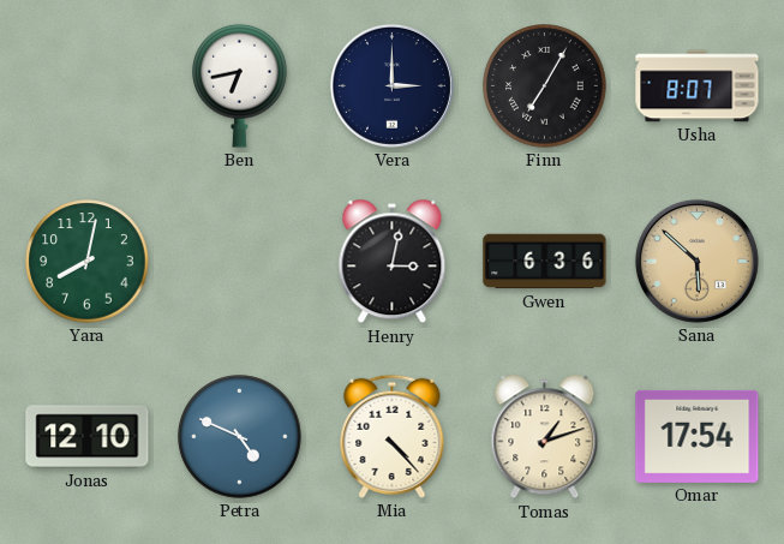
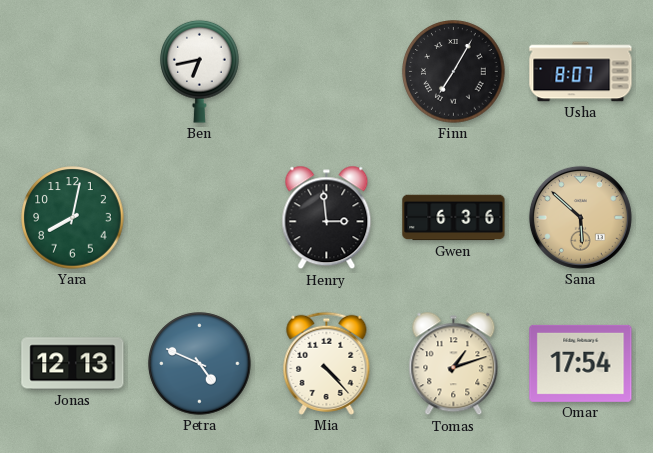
Vera: 3:00 -> none
Henry: 3:02 -> 2:59
Jonas: 12:10 -> 12:13
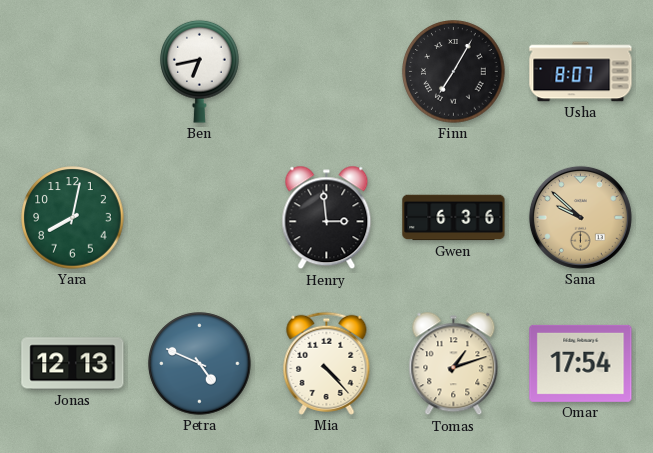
Sana: 5:52 -> 9:52
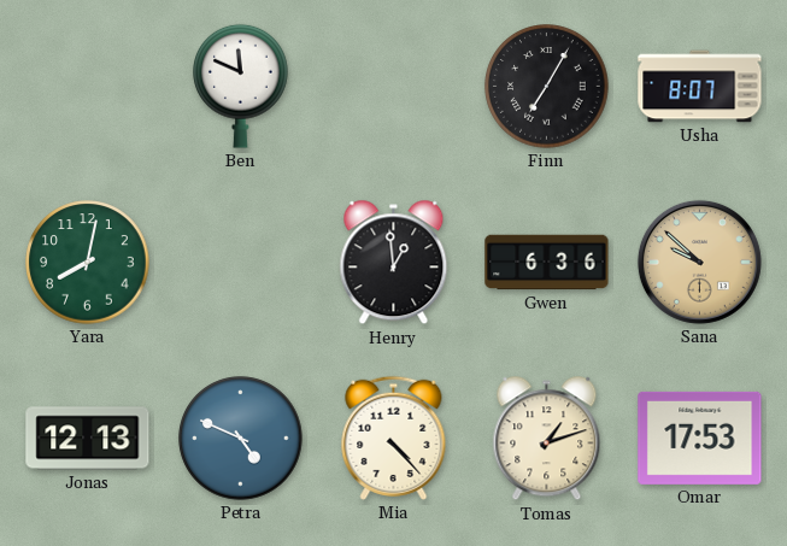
Ben: 6:43 -> 11:49
Henry: 2:59 -> 12:59
Omar: 17:54 -> 17:53
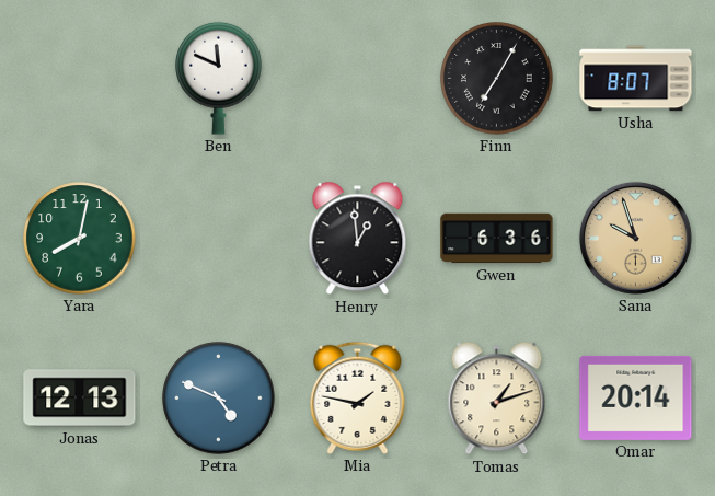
Sana: 9:52 -> 9:57
Mia: 4:23 -> 1:47
Omar: 17:53 -> 20:14
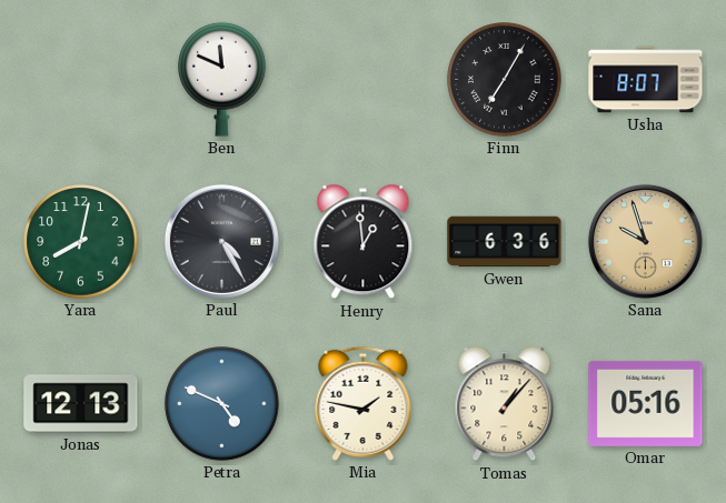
Paul: none -> 4:25
Tomas: 1:12 -> 1:07
Omar: 20:14 -> 05:16
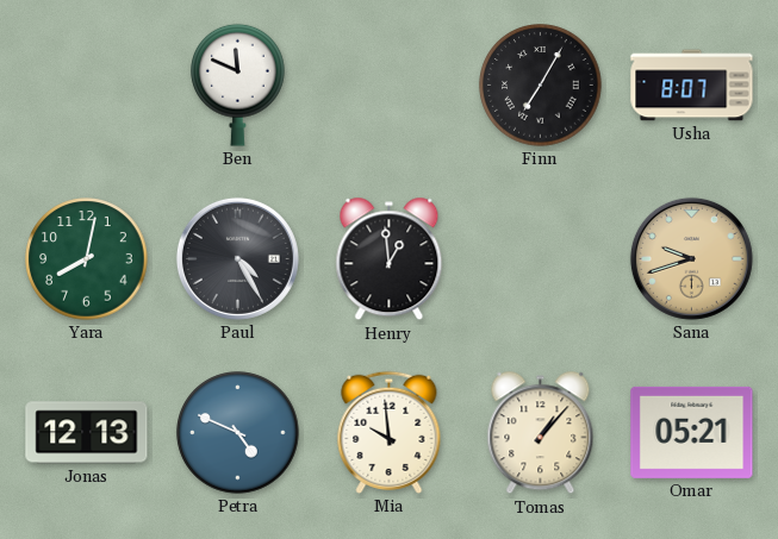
Gwen: 6:36 -> none
Sana: 9:57 -> 9:42
Mia: 1:47 -> 9:59
Omar: 05:16 -> 05:21
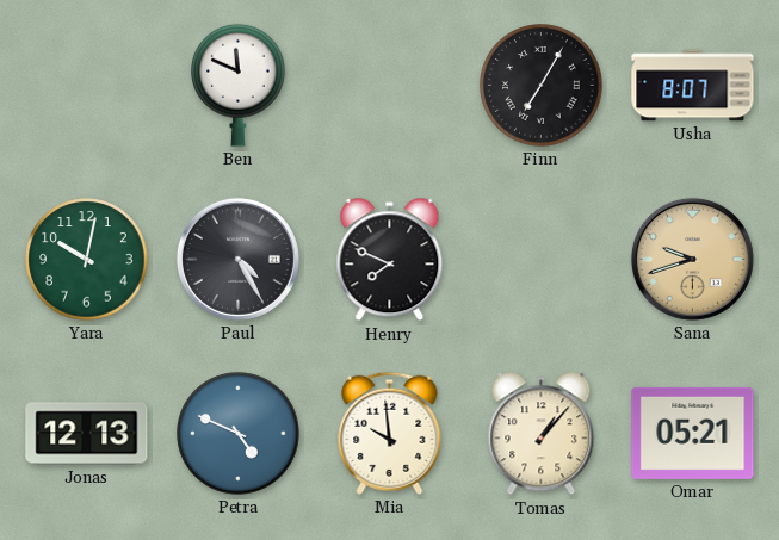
Yara: 8:02 -> 10:02
Henry: 12:59 -> 7:49
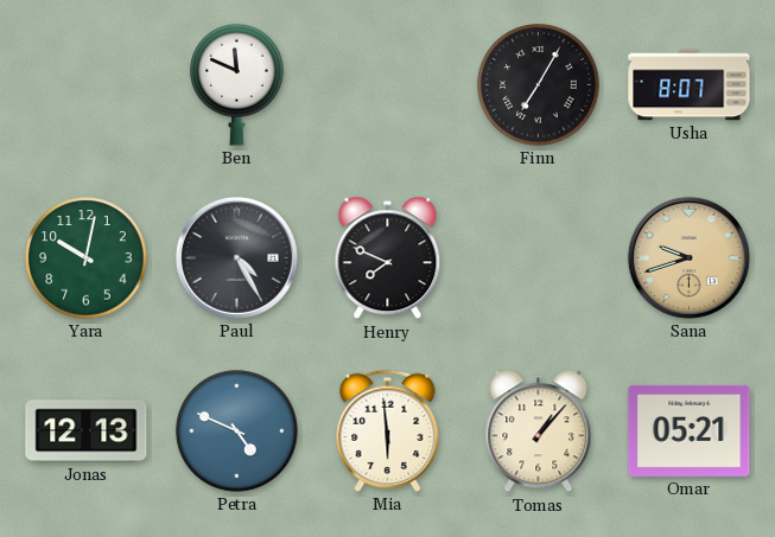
Mia: 9:59 -> 5:59
